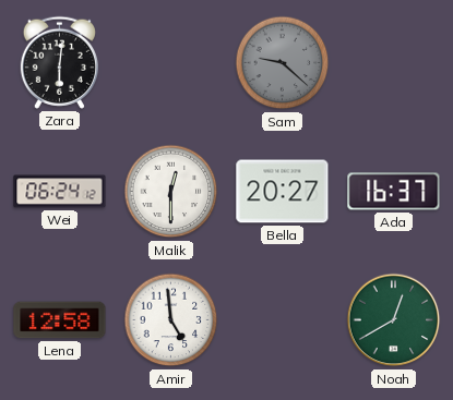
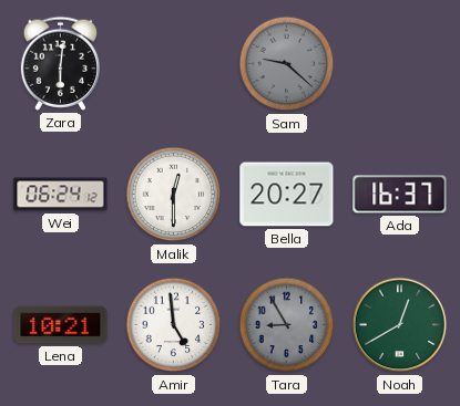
Lena: 12:58 -> 10:21
Tara: none -> 8:55
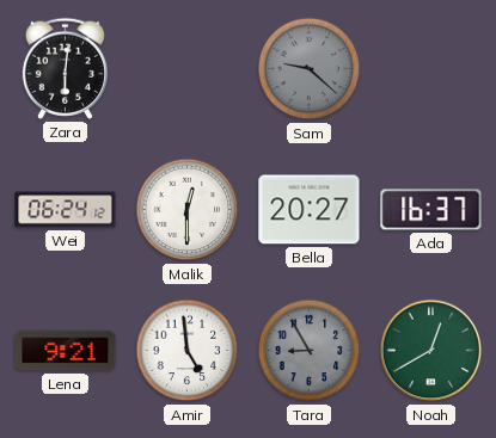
Lena: 10:21 -> 9:21
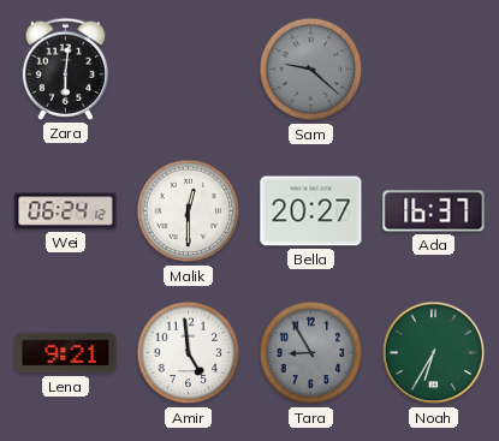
Noah: 12:40 -> 6:35
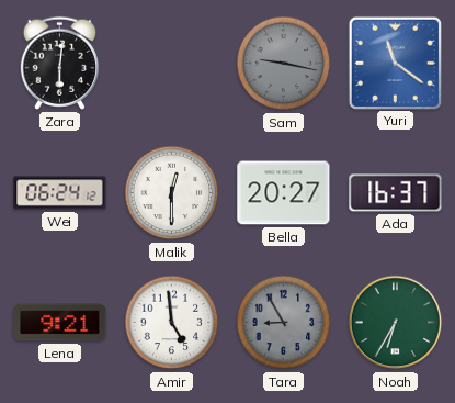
Sam: 9:22 -> 9:17
Yuri: none -> 11:21
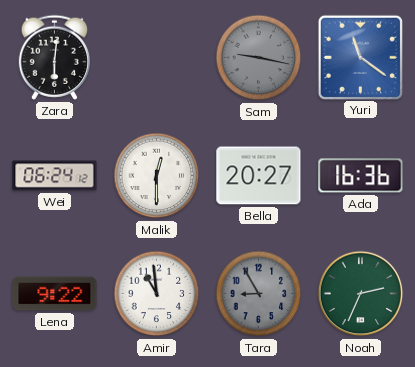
Ada: 16:37 -> 16:36
Lena: 9:21 -> 9:22
Amir: 4:59 -> 10:59
Noah: 6:35 -> 2:34
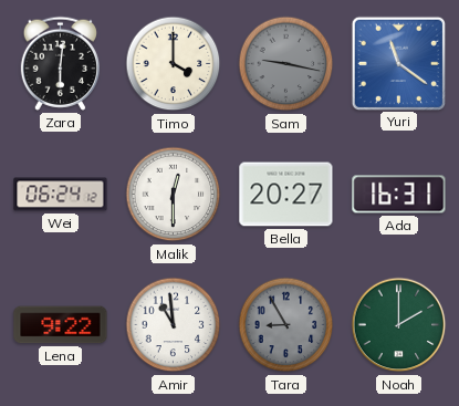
Timo: none -> 4:00
Ada: 16:36 -> 16:31
Noah: 2:34 -> 2:00
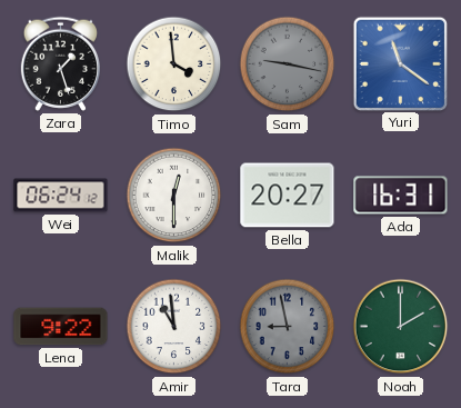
Zara: 6:01 -> 1:27
Timo: 4:00 -> 3:59
Tara: 8:55 -> 8:58
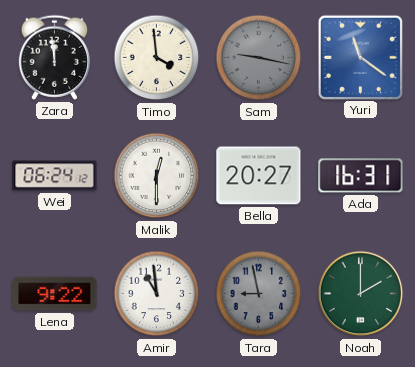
Zara: 1:27 -> 11:59
